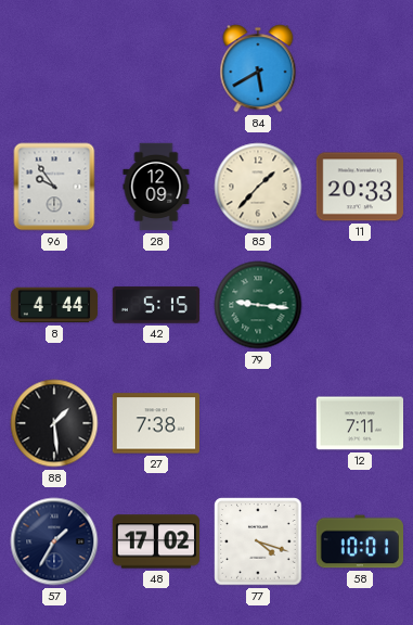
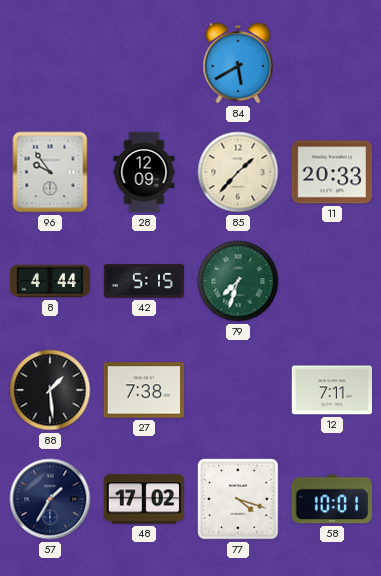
79: 9:16 -> 7:33
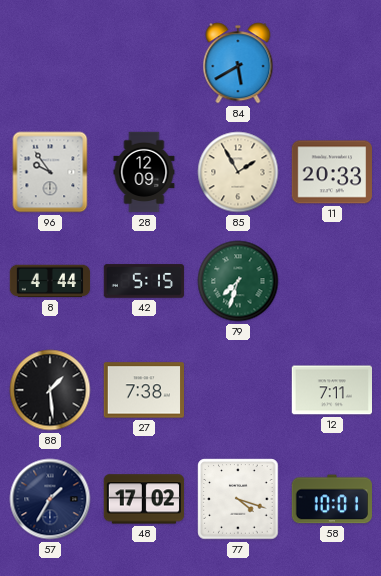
85: 1:37 -> 1:55
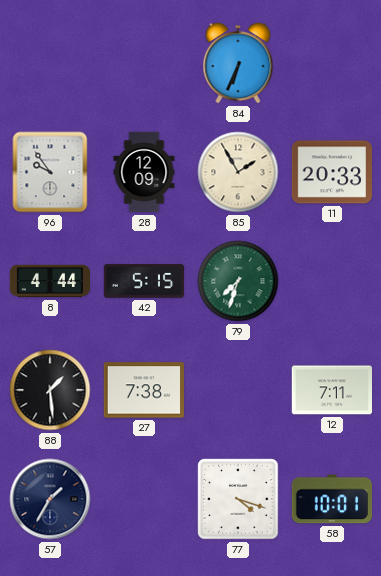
84: 5:40 -> 6:34
48: 17:02 -> none
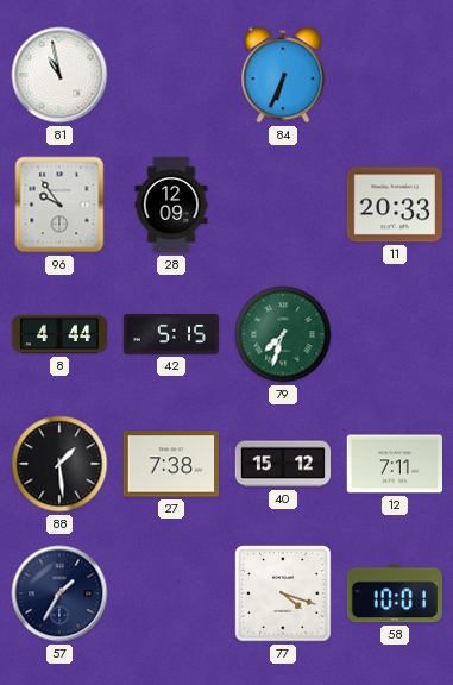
81: none -> 10:58
85: 1:55 -> none
40: none -> 15:12
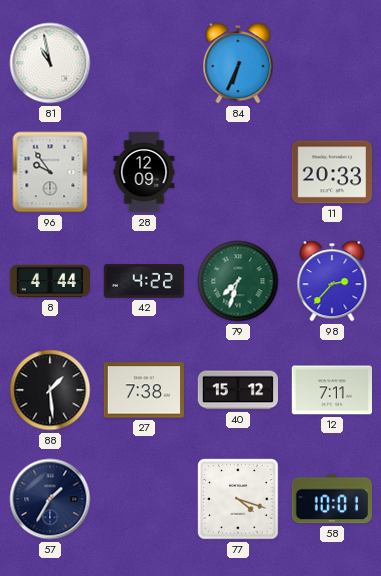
42: 5:15 -> 4:22
98: none -> 2:37
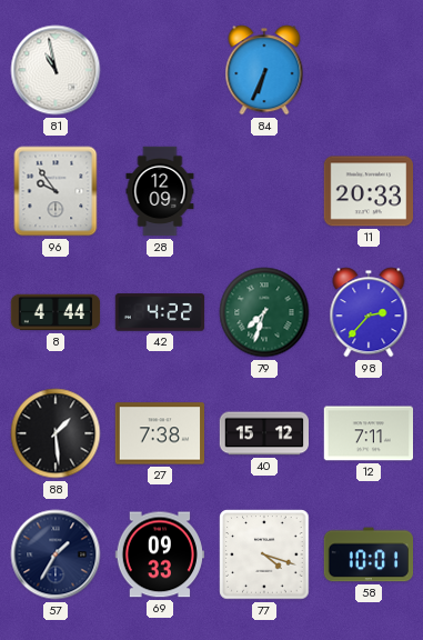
69: none -> 09:33
